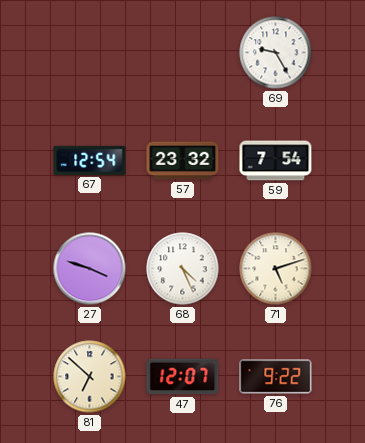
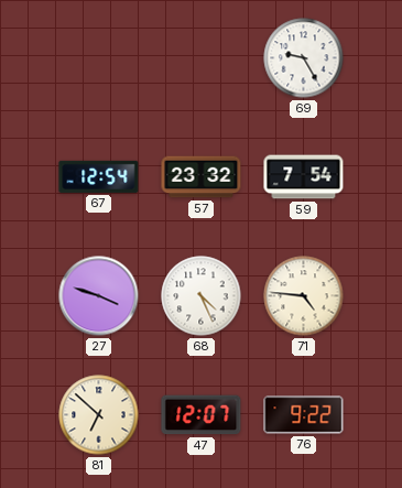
71: 5:12 -> 4:46
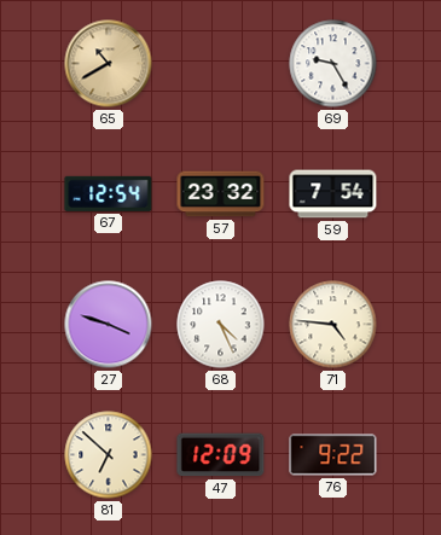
65: none -> 10:40
47: 12:07 -> 12:09
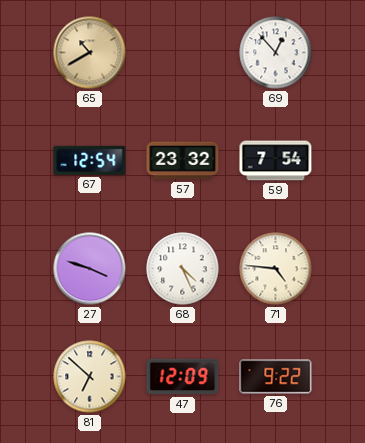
69: 9:25 -> 12:53
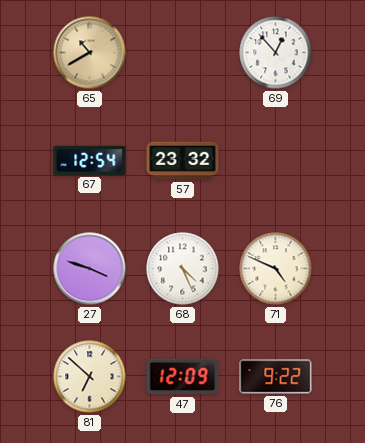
59: 7:54 -> none
71: 4:46 -> 4:49
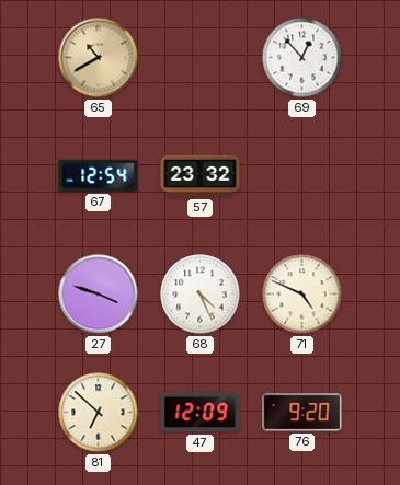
76: 9:22 -> 9:20
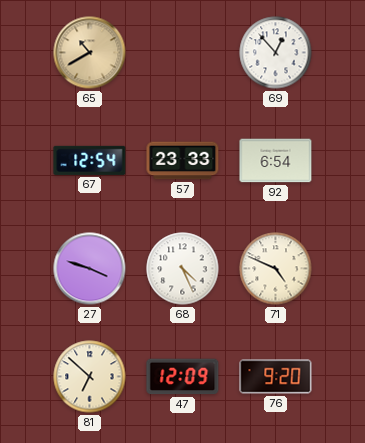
57: 23:32 -> 23:33
92: none -> 6:54
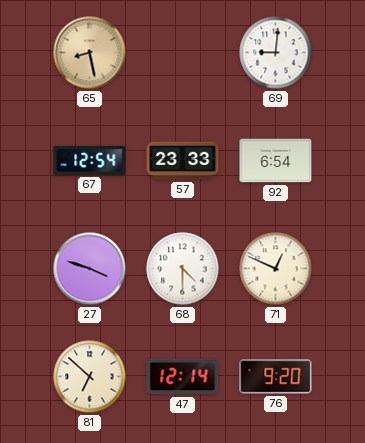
65: 10:40 -> 8:28
69: 12:53 -> 9:01
68: 4:26 -> 4:30
71: 4:49 -> 12:49
47: 12:09 -> 12:14
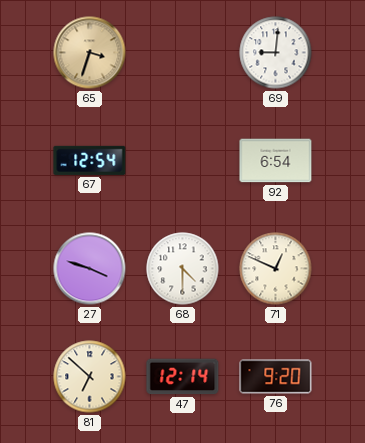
65: 8:28 -> 3:33
57: 23:33 -> none
